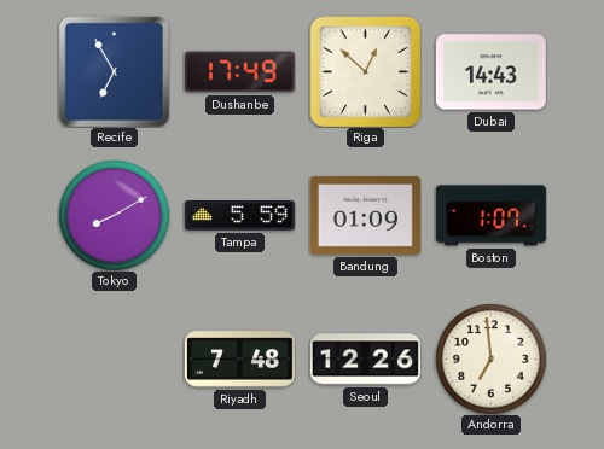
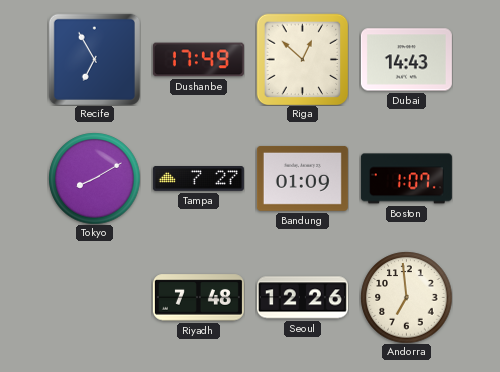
Tampa: 5:59 -> 7:27
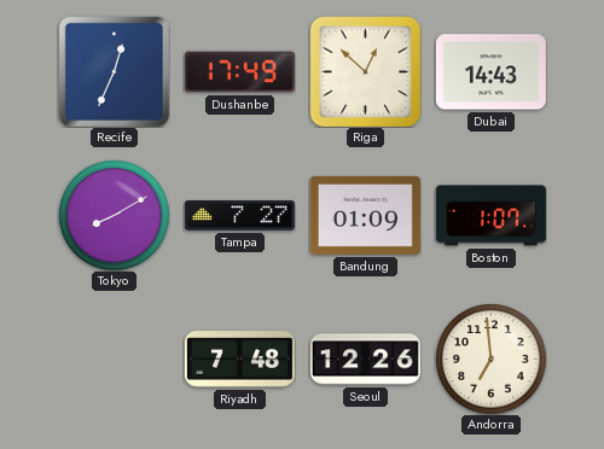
Recife: 6:55 -> 12:34
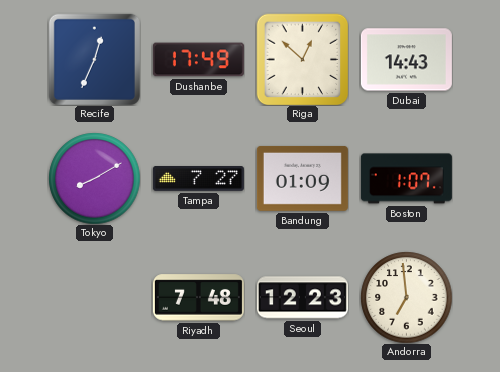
Seoul: 12:26 -> 12:23
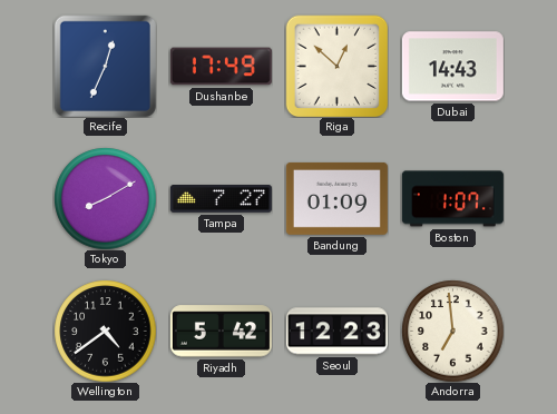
Wellington: none -> 4:39
Riyadh: 7:48 -> 5:42
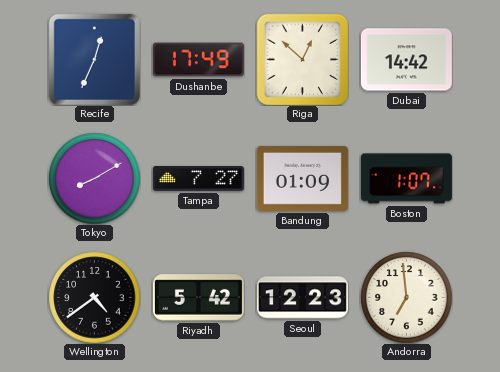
Dubai: 14:43 -> 14:42
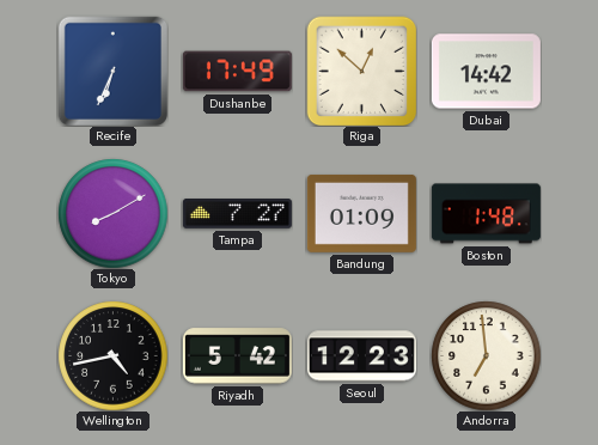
Recife: 12:34 -> 6:34
Boston: 1:07 -> 1:48
Wellington: 4:39 -> 4:43
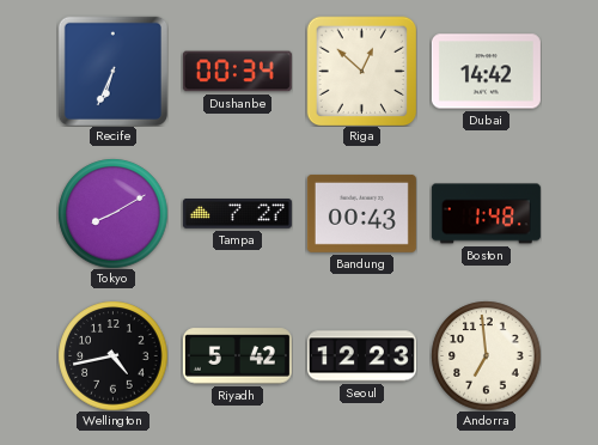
Dushanbe: 17:49 -> 00:34
Bandung: 01:09 -> 00:43
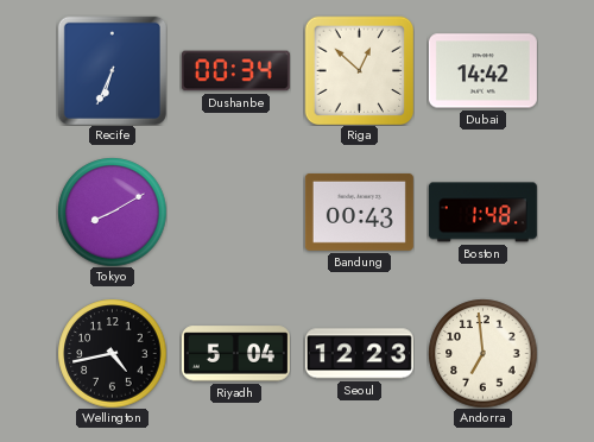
Tampa: 7:27 -> none
Riyadh: 5:42 -> 5:04
